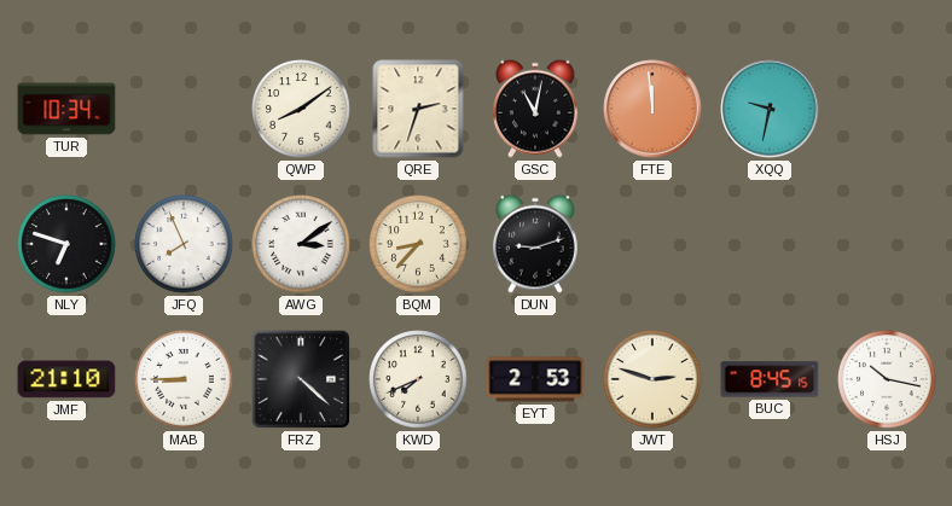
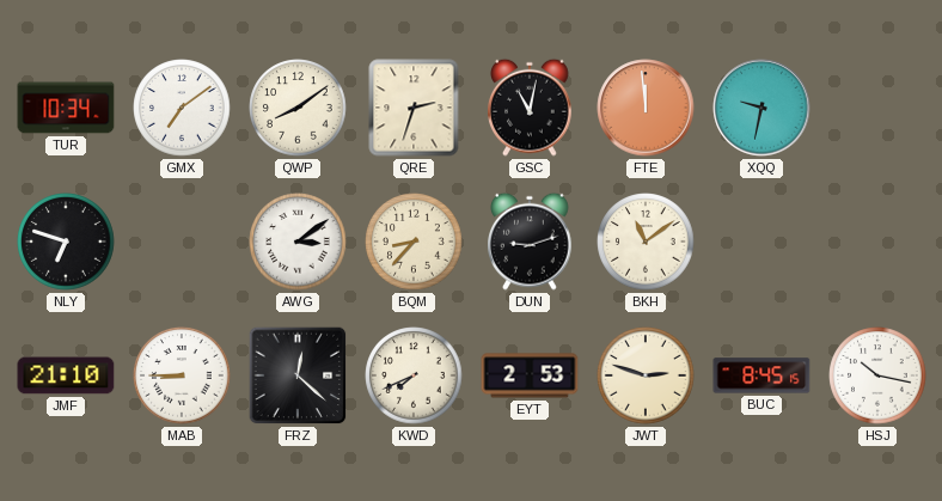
GMX: none -> 7:09
JFQ: 7:56 -> none
BKH: none -> 11:09
FRZ: 4:22 -> 12:22
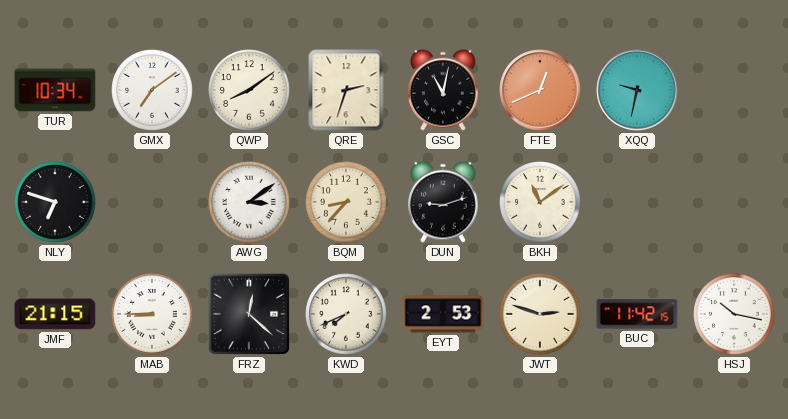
FTE: 11:59 -> 12:41
JMF: 21:10 -> 21:15
BUC: 8:45 -> 11:42
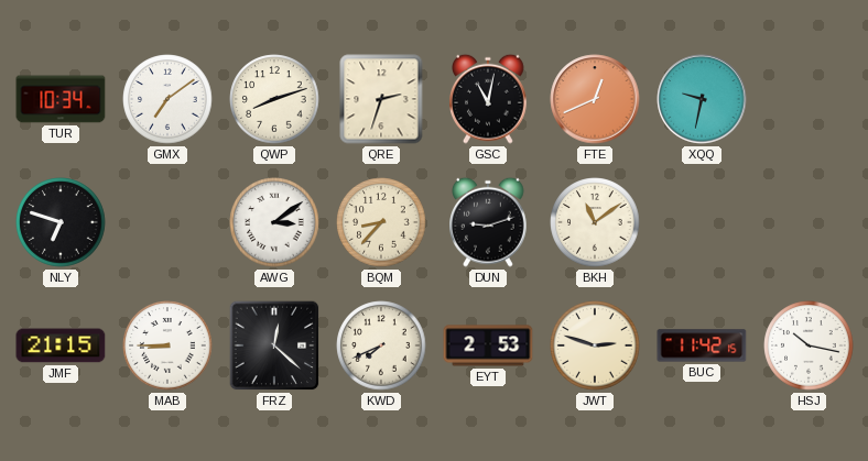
QWP: 8:09 -> 8:12
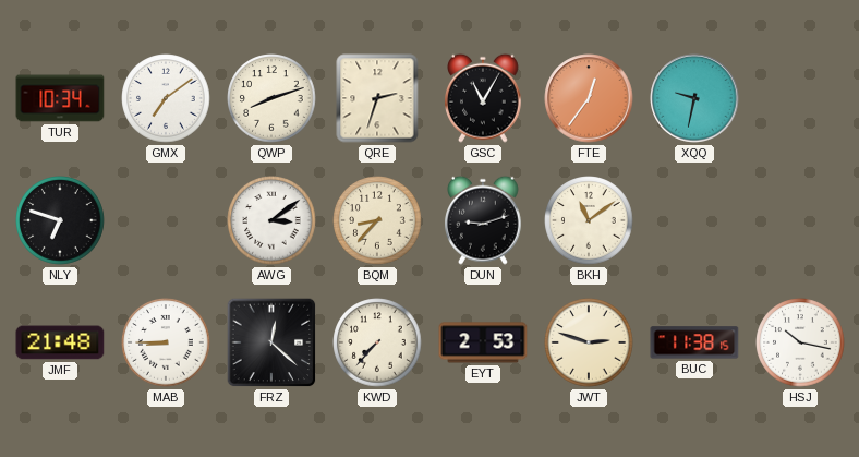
GSC: 11:02 -> 11:05
FTE: 12:41 -> 12:36
JMF: 21:15 -> 21:48
KWD: 7:41 -> 7:37
BUC: 11:42 -> 11:38
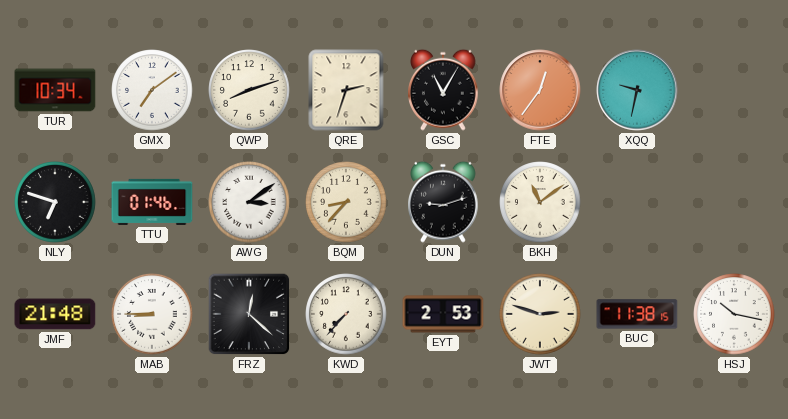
TTU: none -> 01:46
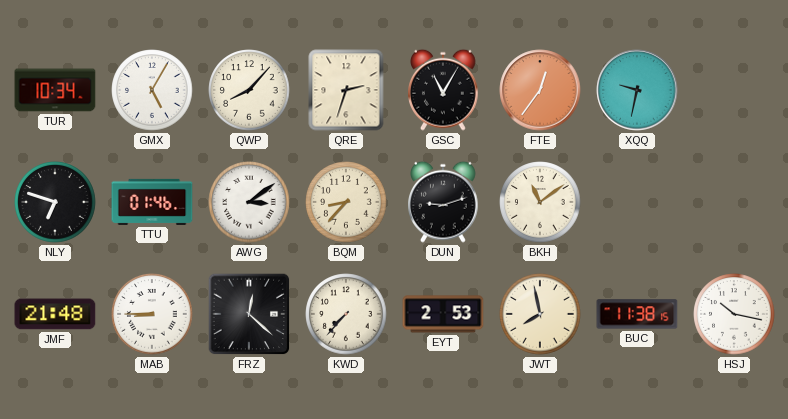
GMX: 7:09 -> 5:05
QWP: 8:12 -> 8:07
JWT: 2:48 -> 7:58
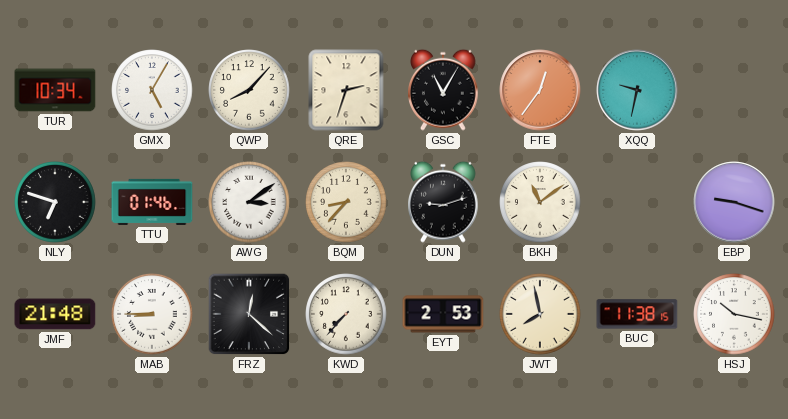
EBP: none -> 9:18
